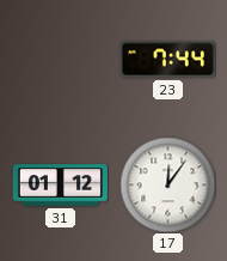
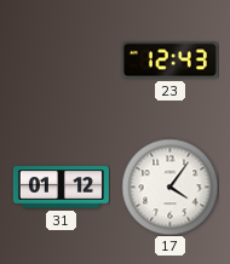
23: 7:44 -> 12:43
17: 12:06 -> 4:06
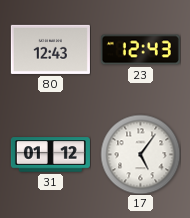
80: none -> 12:43
17: 4:06 -> 5:06
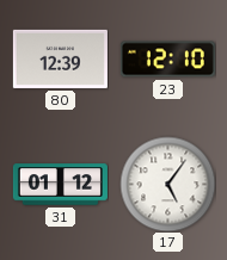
80: 12:43 -> 12:39
23: 12:43 -> 12:10
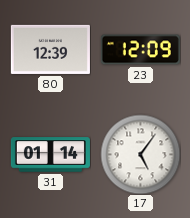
23: 12:10 -> 12:09
31: 01:12 -> 01:14
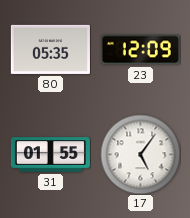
80: 12:39 -> 05:35
31: 01:14 -> 01:55
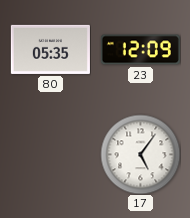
31: 01:55 -> none
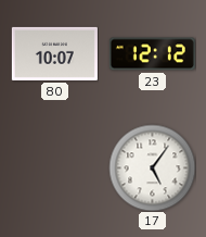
80: 05:35 -> 10:07
23: 12:09 -> 12:12
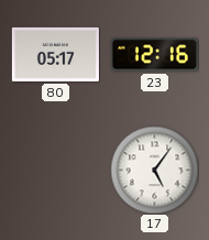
80: 10:07 -> 05:17
23: 12:12 -> 12:16
